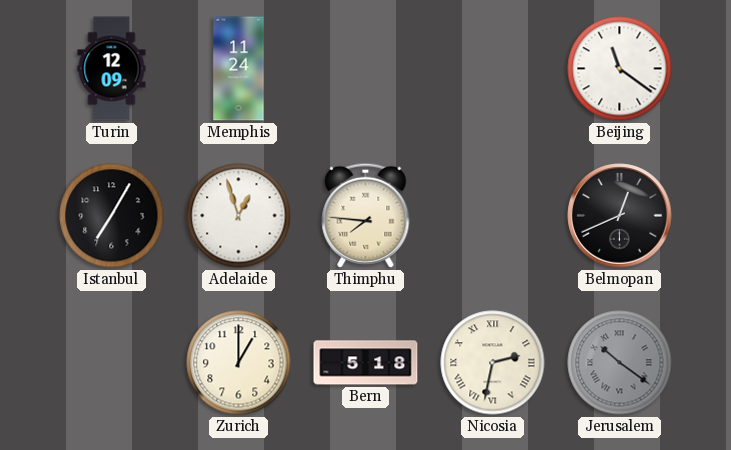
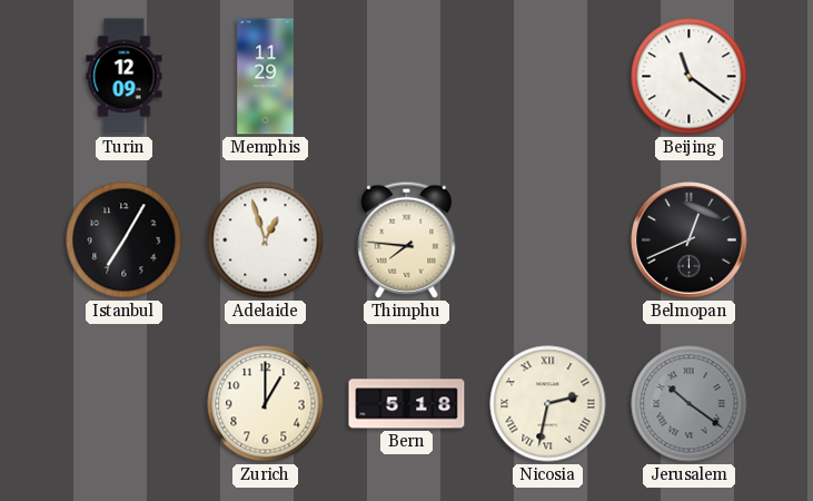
Memphis: 11:24 -> 11:29
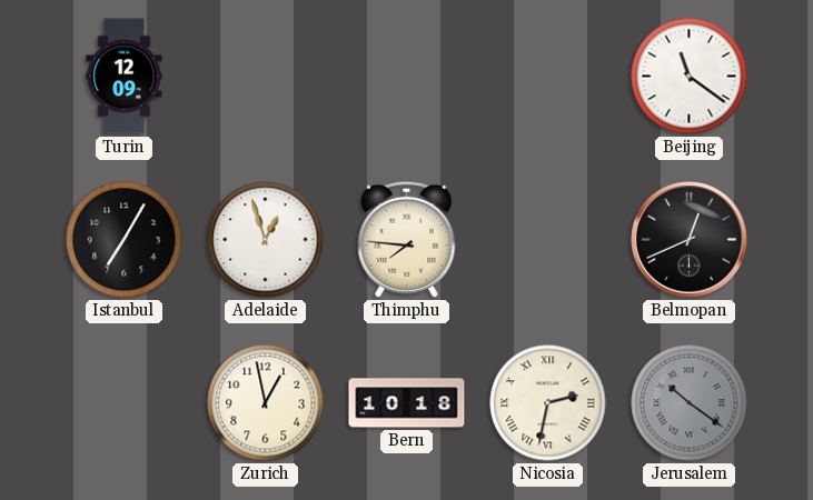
Memphis: 11:29 -> none
Zurich: 1:00 -> 12:58
Bern: 5:18 -> 10:18
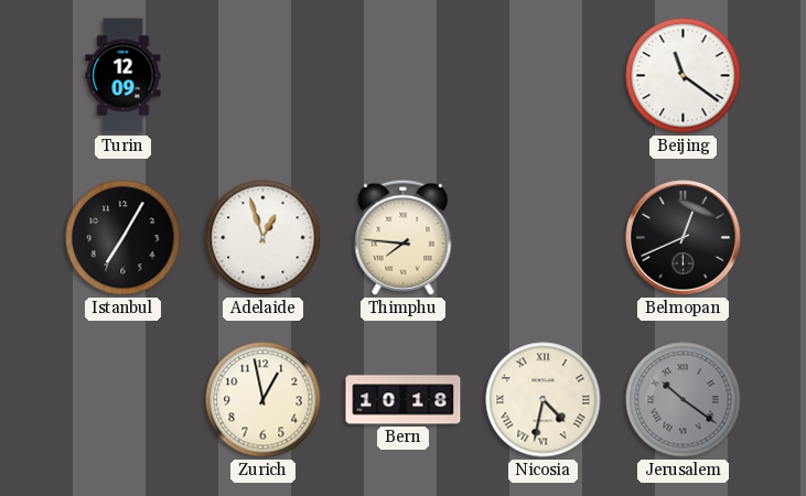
Nicosia: 2:32 -> 4:32
